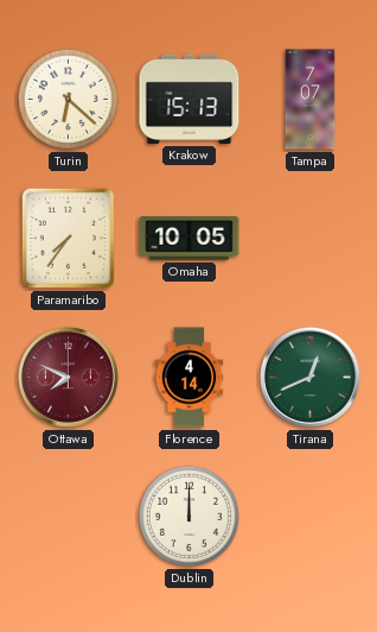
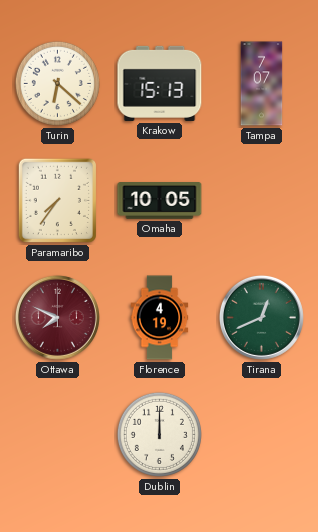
Florence: 4:14 -> 4:19
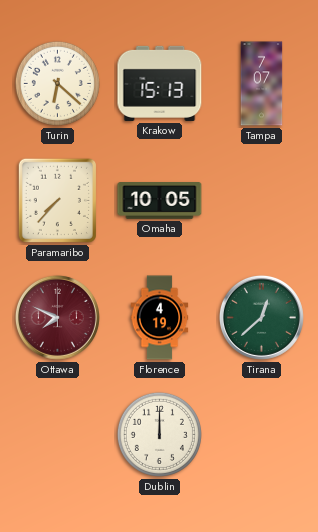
Paramaribo: 7:36 -> 7:37
Tirana: 12:41 -> 12:38
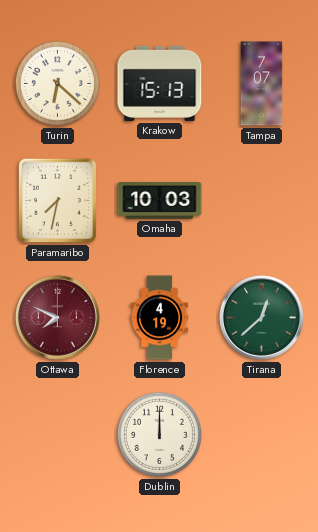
Paramaribo: 7:37 -> 7:32
Omaha: 10:05 -> 10:03
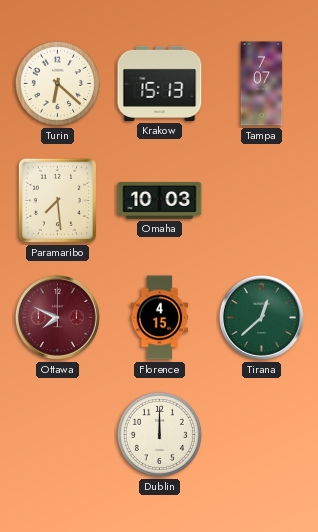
Paramaribo: 7:32 -> 7:29
Florence: 4:19 -> 4:15
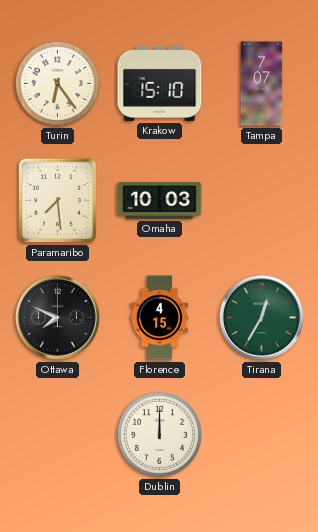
Turin: 6:22 -> 6:24
Krakow: 15:13 -> 15:10
Ottawa dial: burgundy -> black
Tirana: 12:38 -> 12:35
